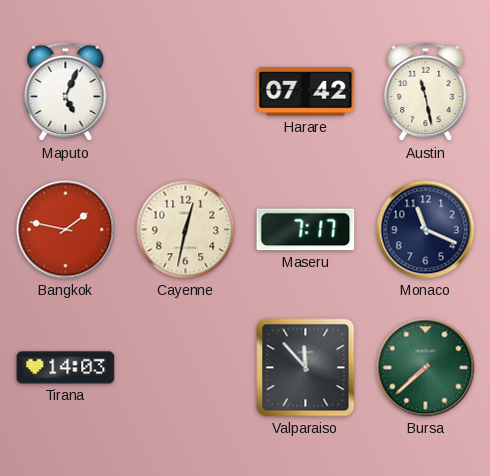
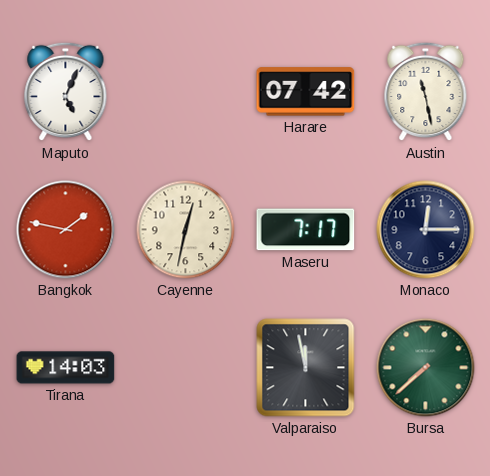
Monaco: 11:19 -> 12:15
Valparaiso: 11:53 -> 11:58
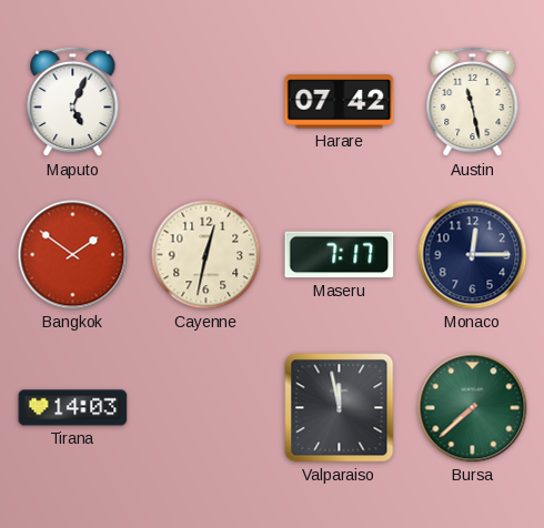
Bangkok: 1:47 -> 1:51
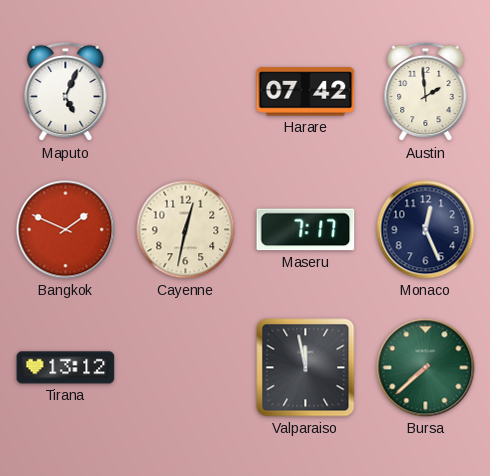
Austin: 11:28 -> 1:59
Bangkok: 1:51 -> 1:49
Monaco: 12:15 -> 12:26
Tirana: 14:03 -> 13:12
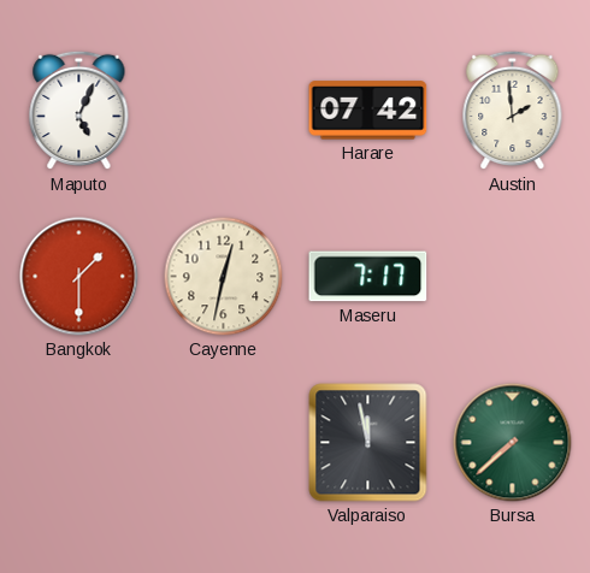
Bangkok: 1:49 -> 1:30
Monaco: 12:26 -> none
Tirana: 13:12 -> none
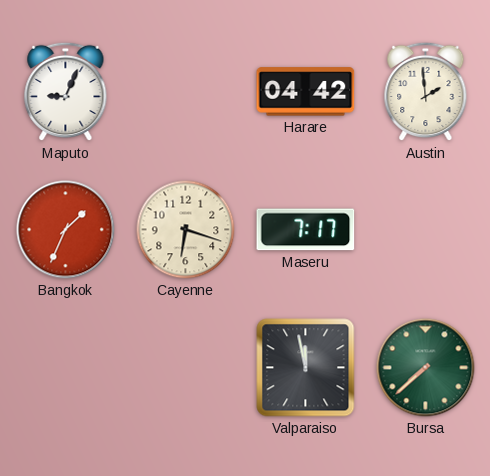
Maputo: 5:04 -> 9:04
Harare: 07:42 -> 04:42
Bangkok: 1:30 -> 1:34
Cayenne: 12:32 -> 6:18
